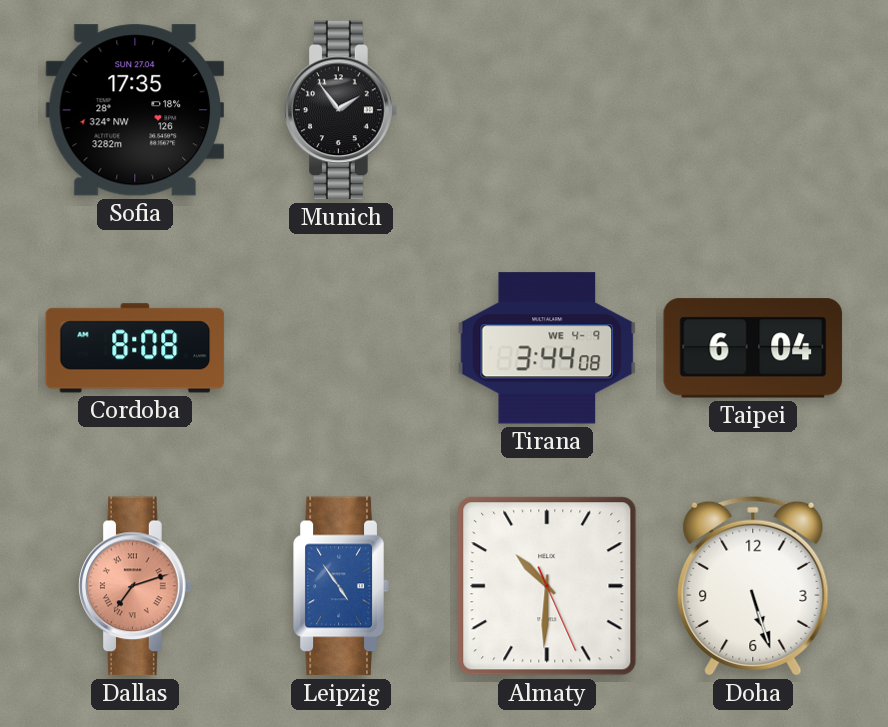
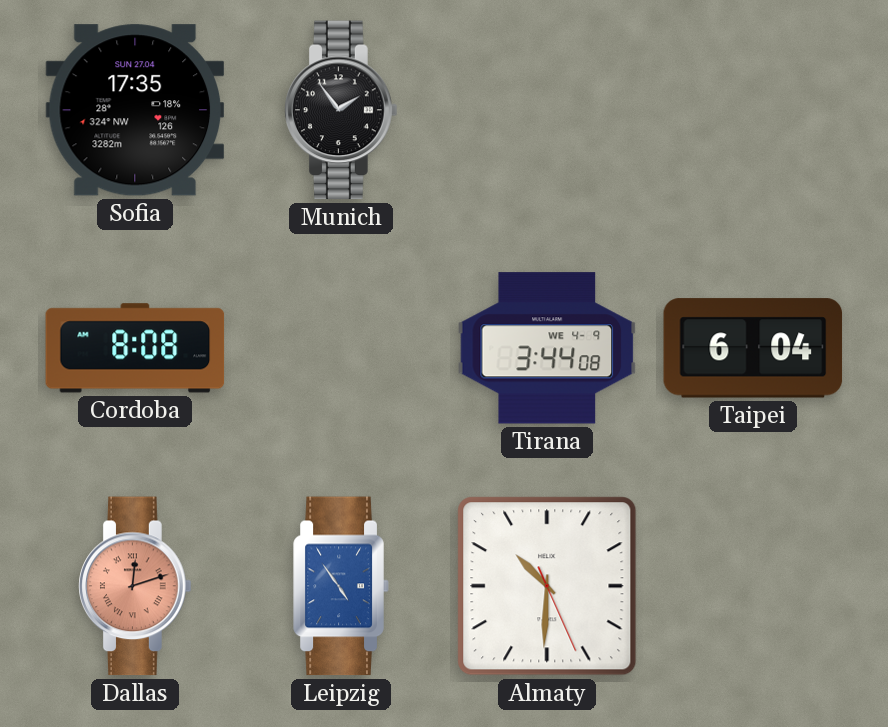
Dallas: 7:12 -> 12:12
Doha: 5:27 -> none
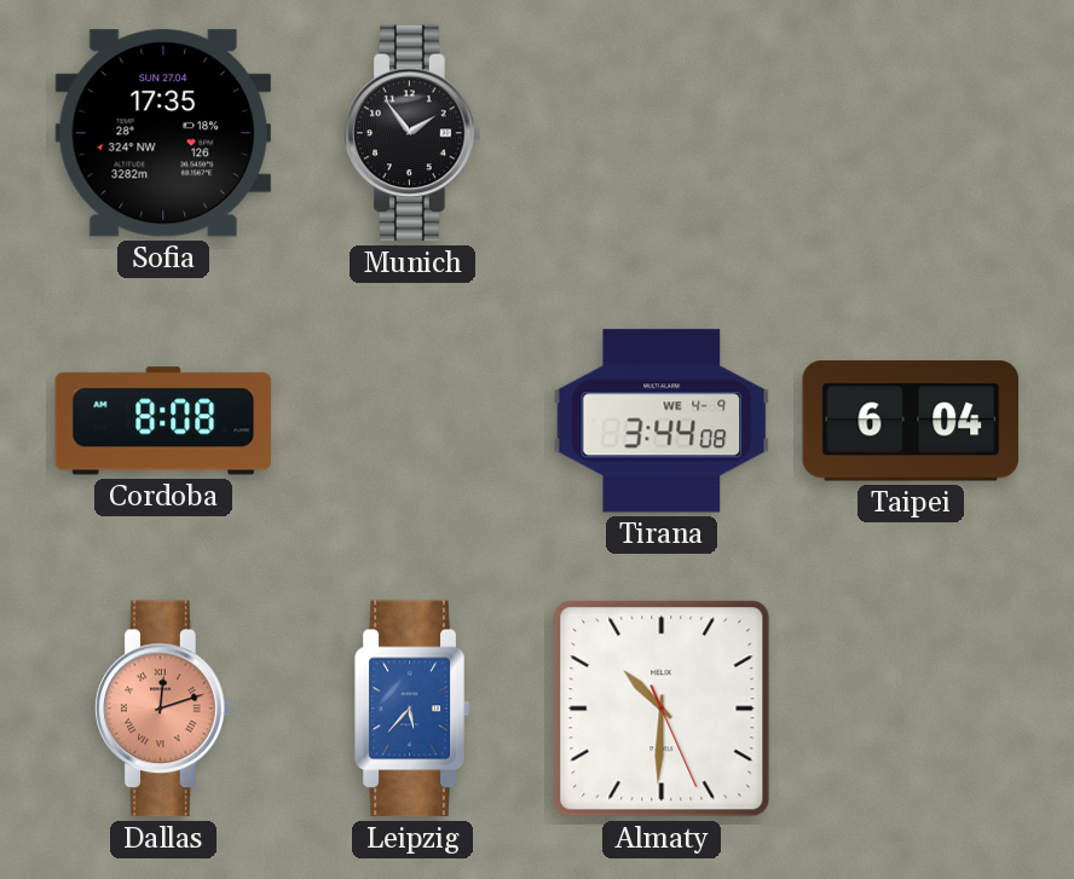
Leipzig: 4:54 -> 5:37
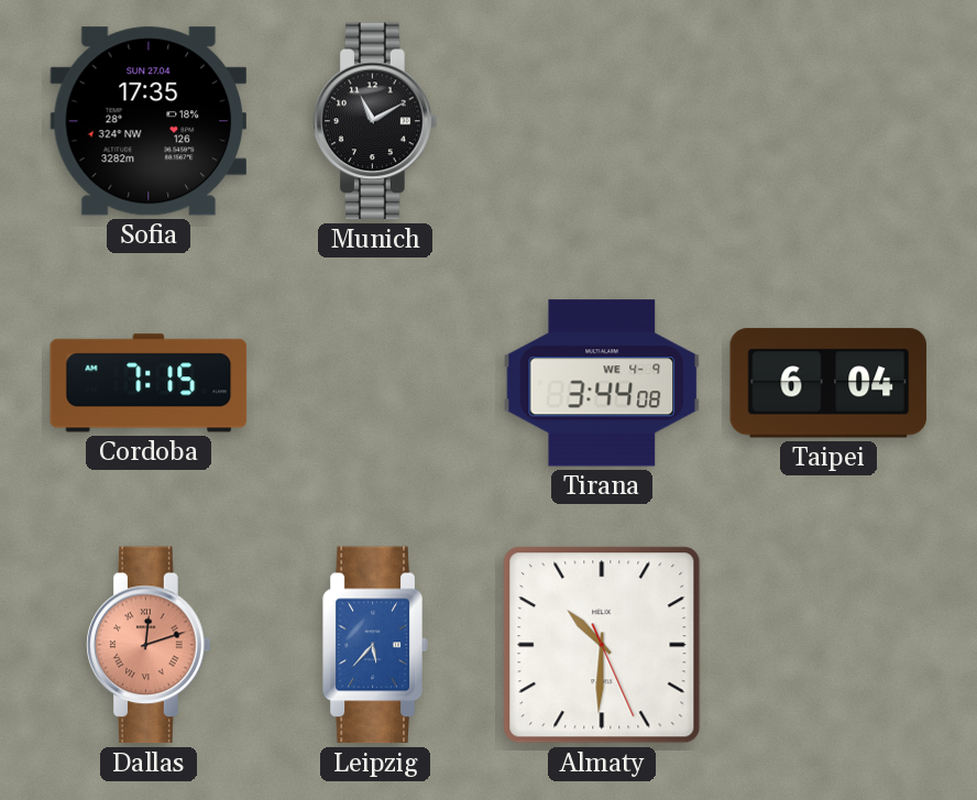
Munich: 1:54 -> 11:10
Cordoba: 8:08 -> 7:15
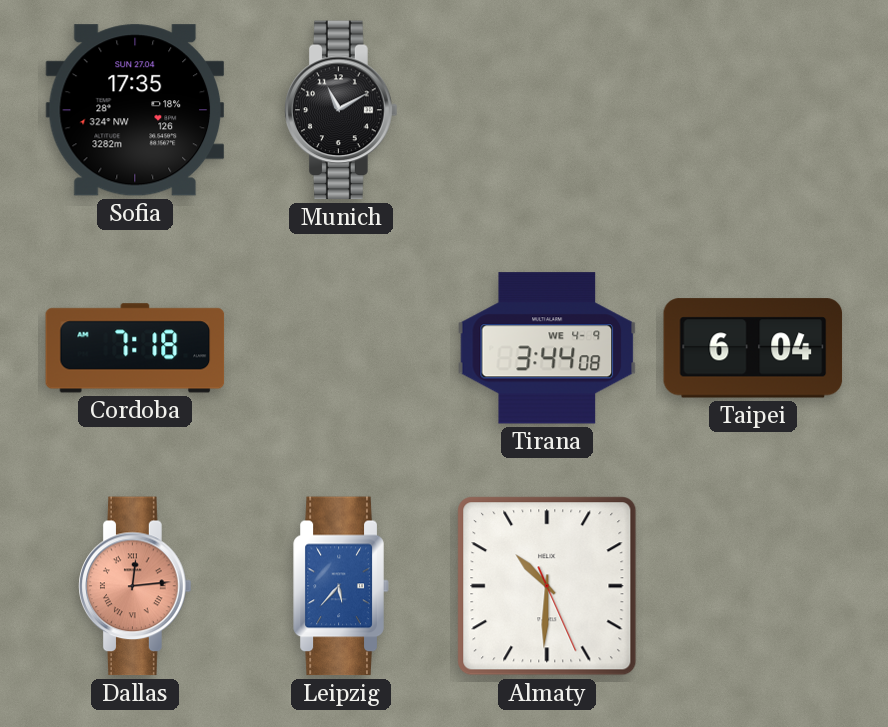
Cordoba: 7:15 -> 7:18
Dallas: 12:12 -> 12:14
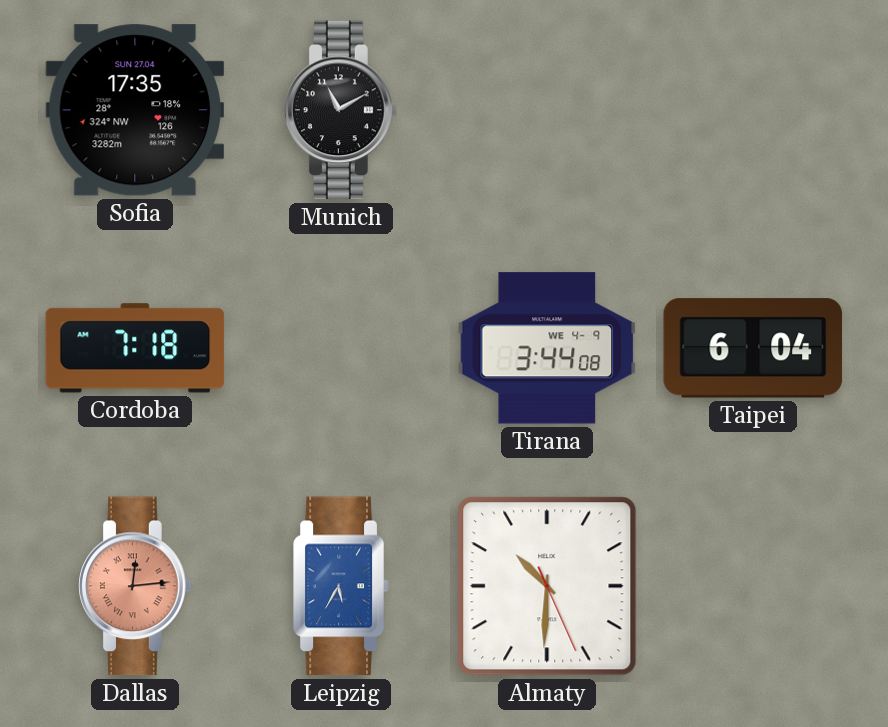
Leipzig: 5:37 -> 5:35
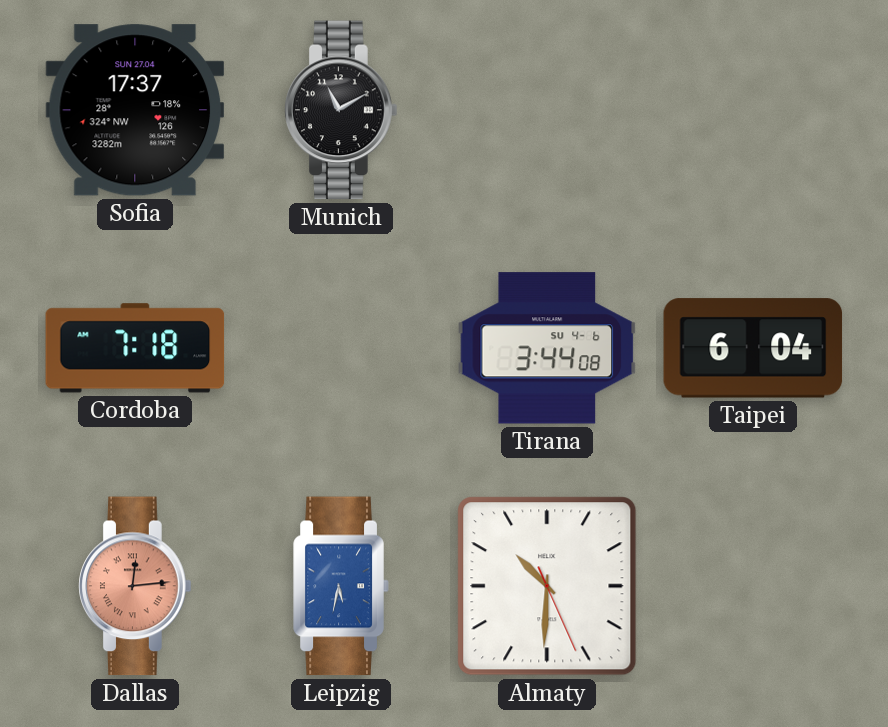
Sofia: 17:35 -> 17:37
Tirana date: WE 4-9 -> SU 4-6
Leipzig: 5:35 -> 5:32
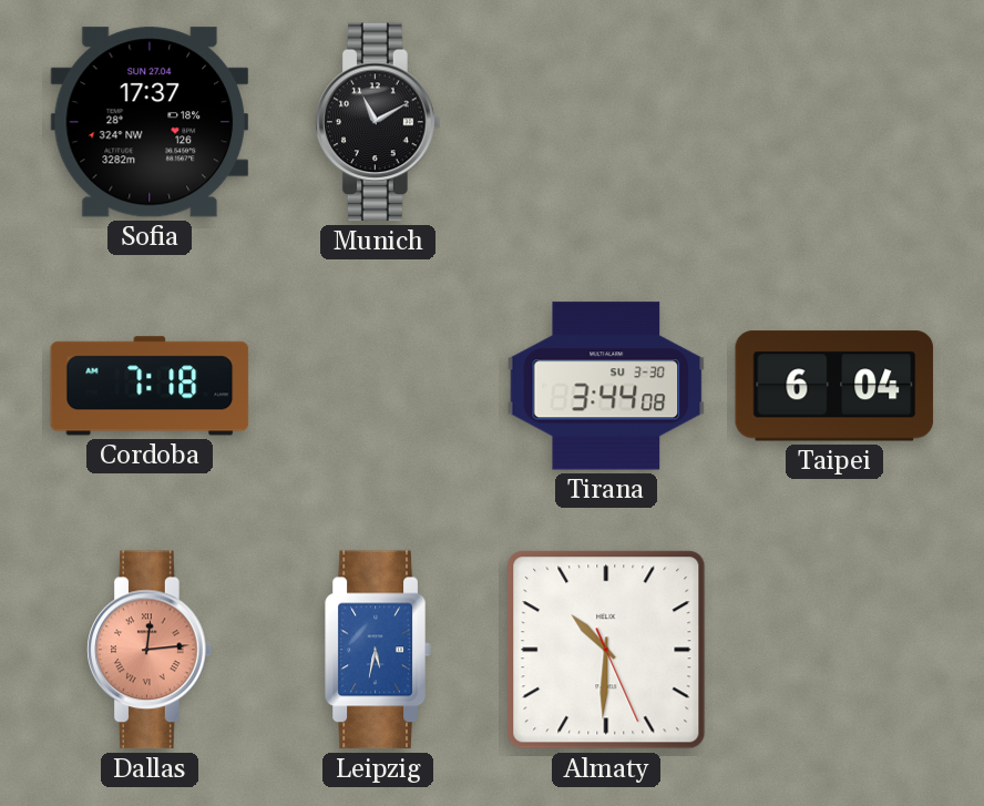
Tirana date: SU 4-6 -> SU 3-30
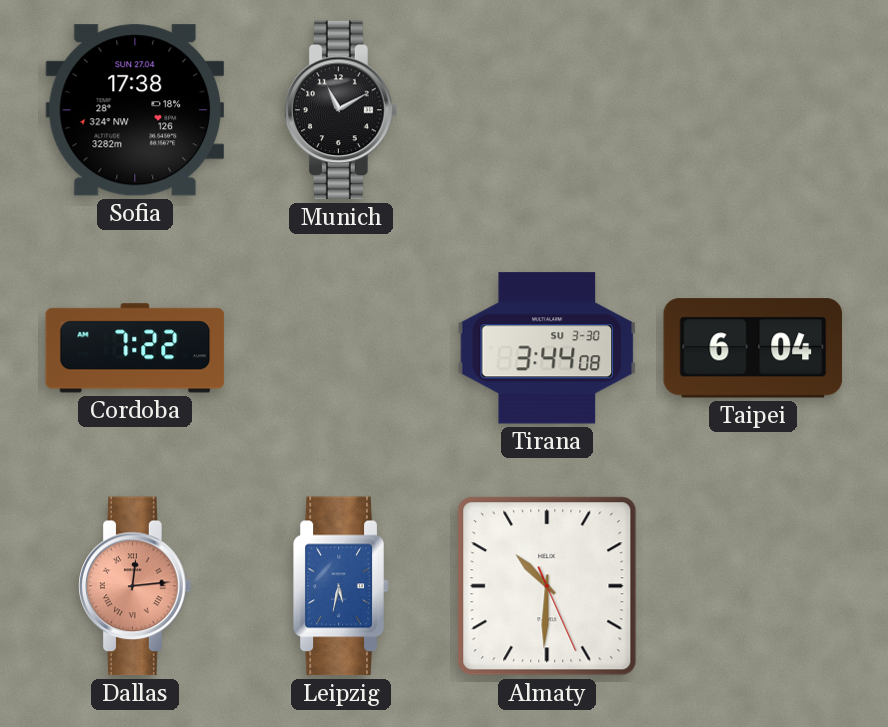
Sofia: 17:37 -> 17:38
Cordoba: 7:18 -> 7:22
